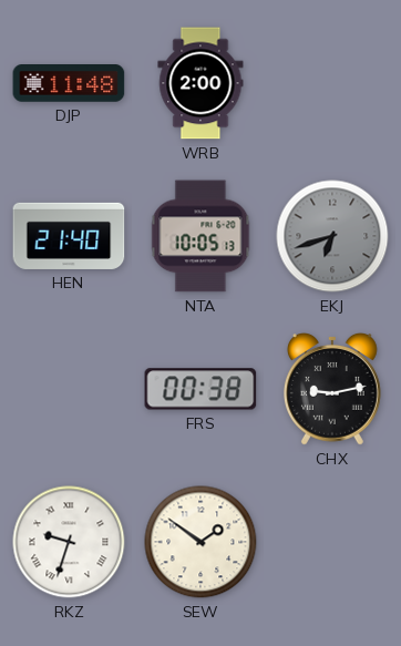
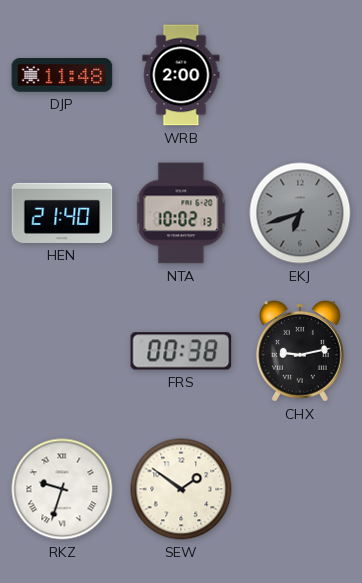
NTA: 10:05 -> 10:02
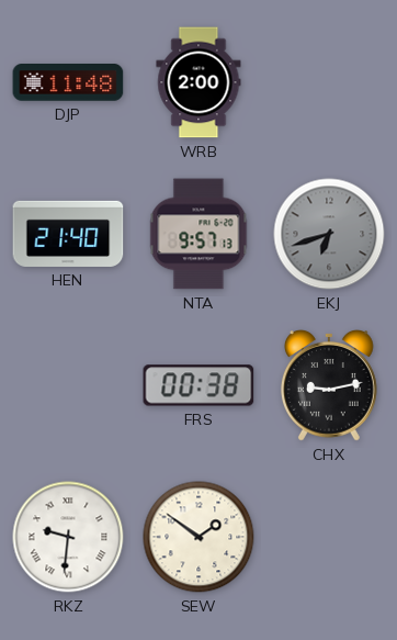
NTA: 10:02 -> 9:57
RKZ: 9:33 -> 9:31
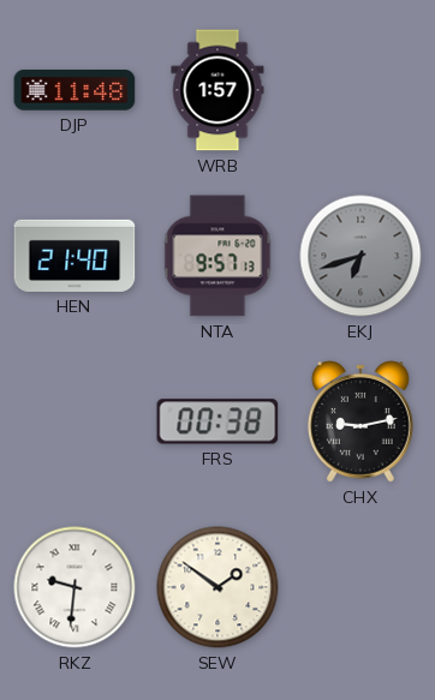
WRB: 2:00 -> 1:57
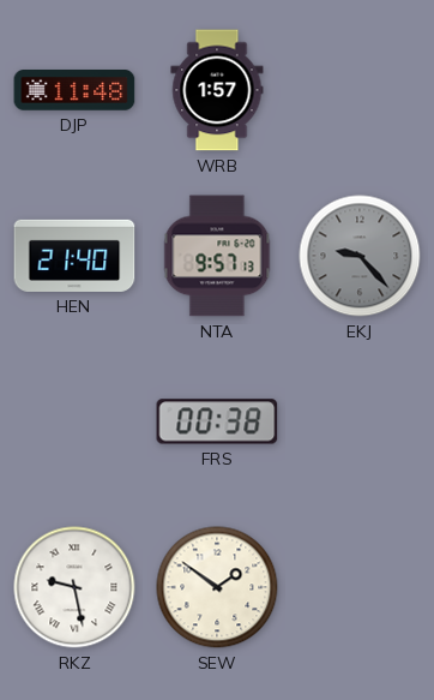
EKJ: 6:42 -> 9:23
CHX: 9:13 -> none
RKZ: 9:31 -> 9:28
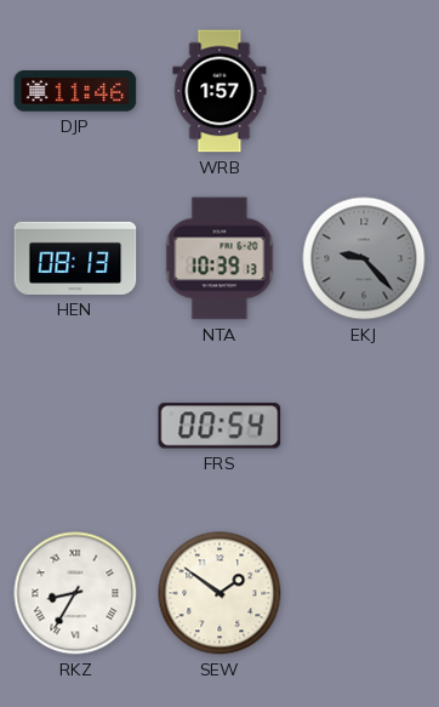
DJP: 11:48 -> 11:46
HEN: 21:40 -> 08:13
NTA: 9:57 -> 10:39
FRS: 00:38 -> 00:54
RKZ: 9:28 -> 8:35
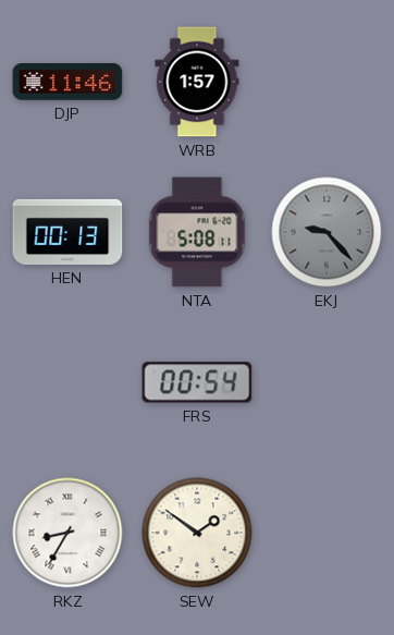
HEN: 08:13 -> 00:13
NTA: 10:39 -> 5:08
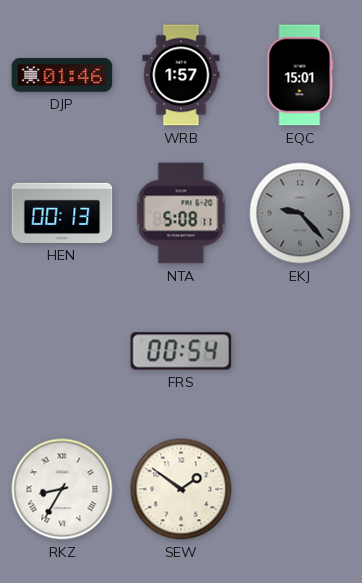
DJP: 11:46 -> 01:46
EQC: none -> 15:01
